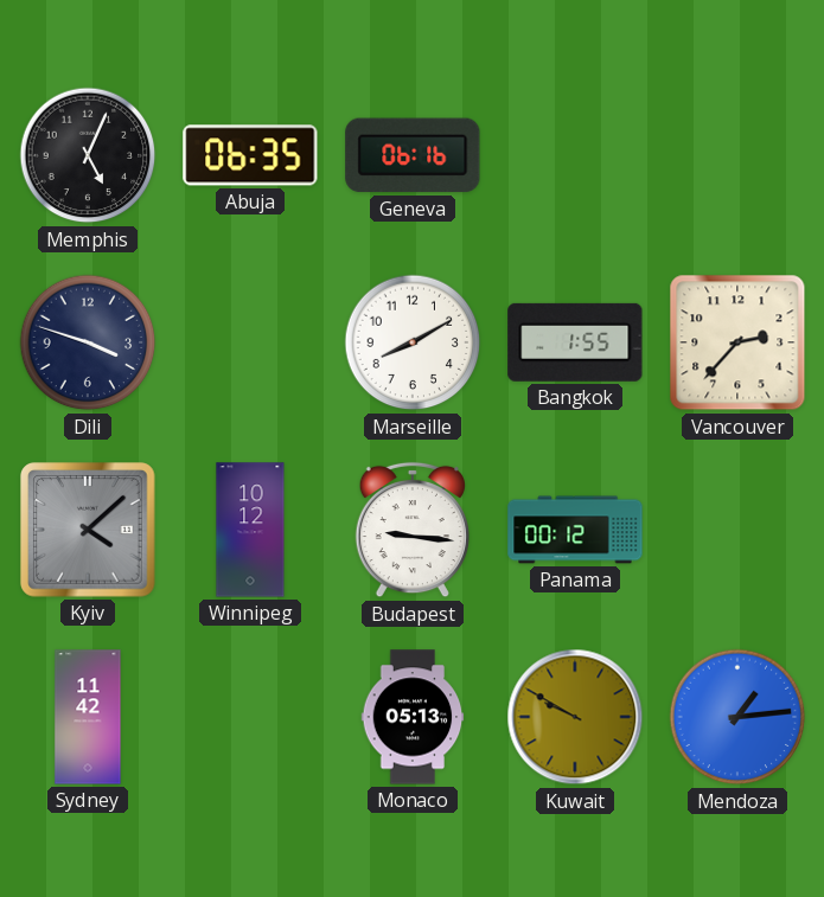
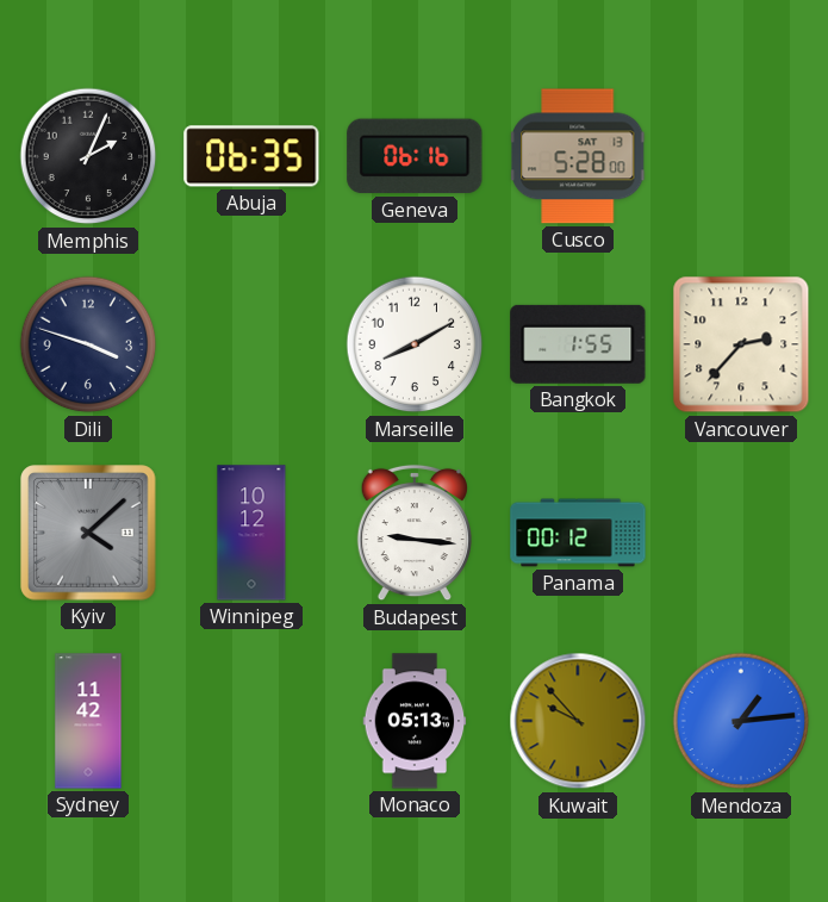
Memphis: 5:04 -> 2:04
Cusco: none -> 5:28
Kuwait: 9:50 -> 9:53
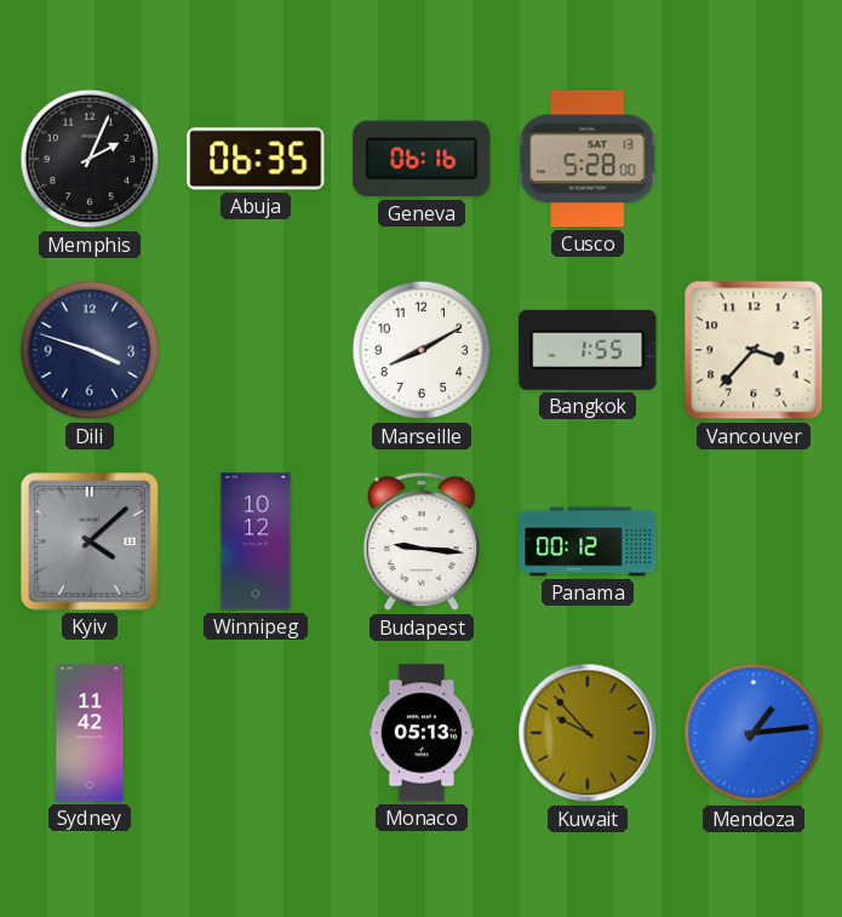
Vancouver: 2:37 -> 3:37
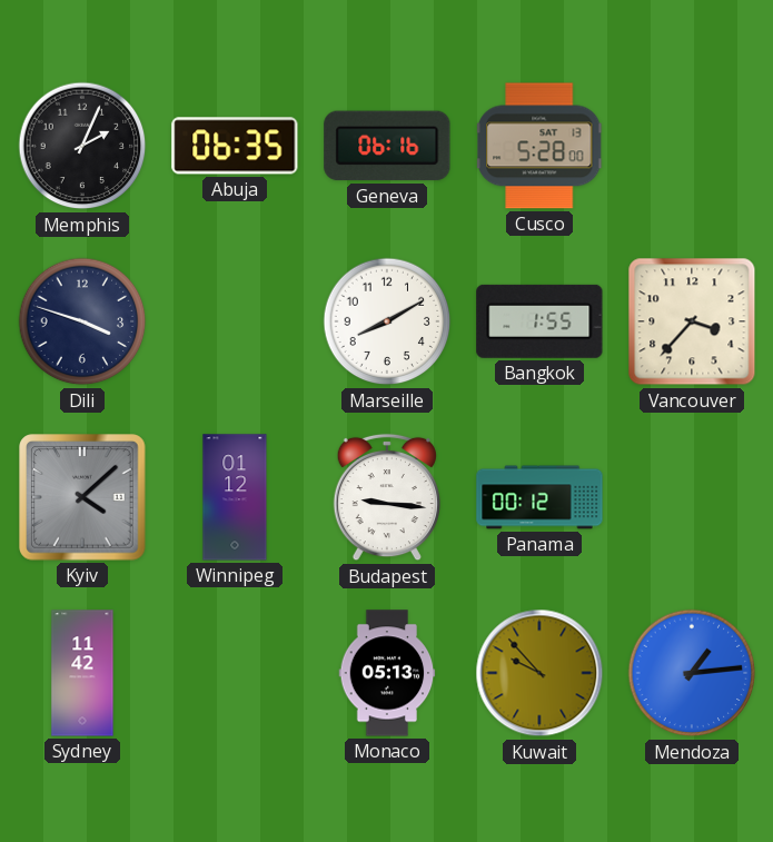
Winnipeg: 10:12 -> 01:12
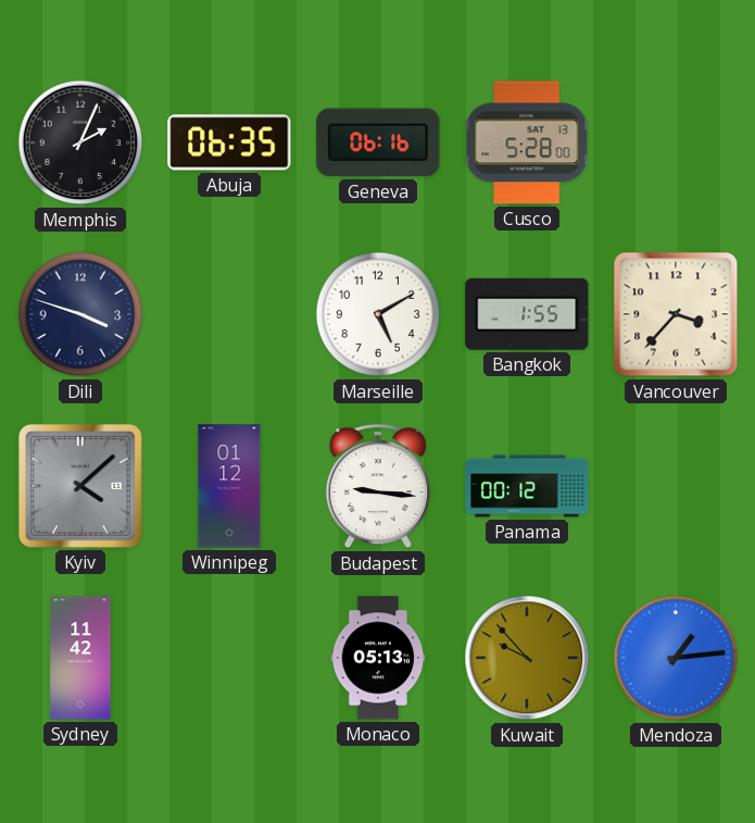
Marseille: 8:10 -> 5:10
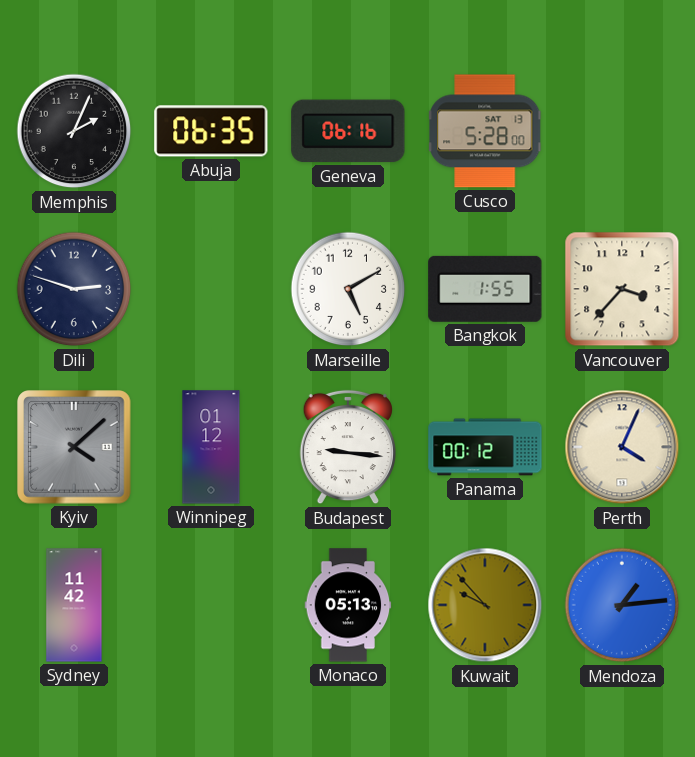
Dili: 3:48 -> 2:48
Perth: none -> 4:04
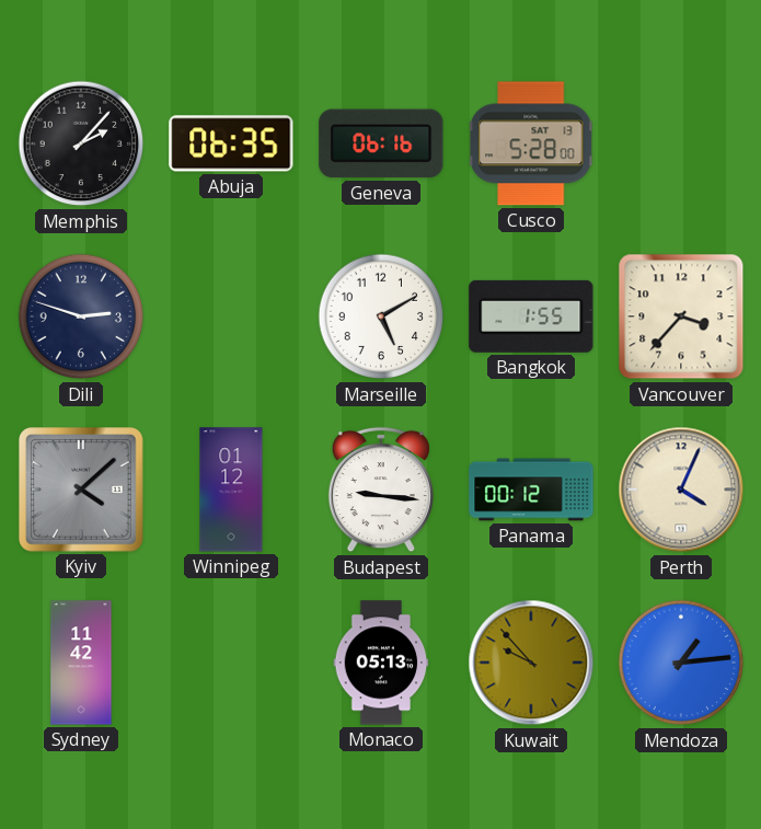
Memphis: 2:04 -> 2:07
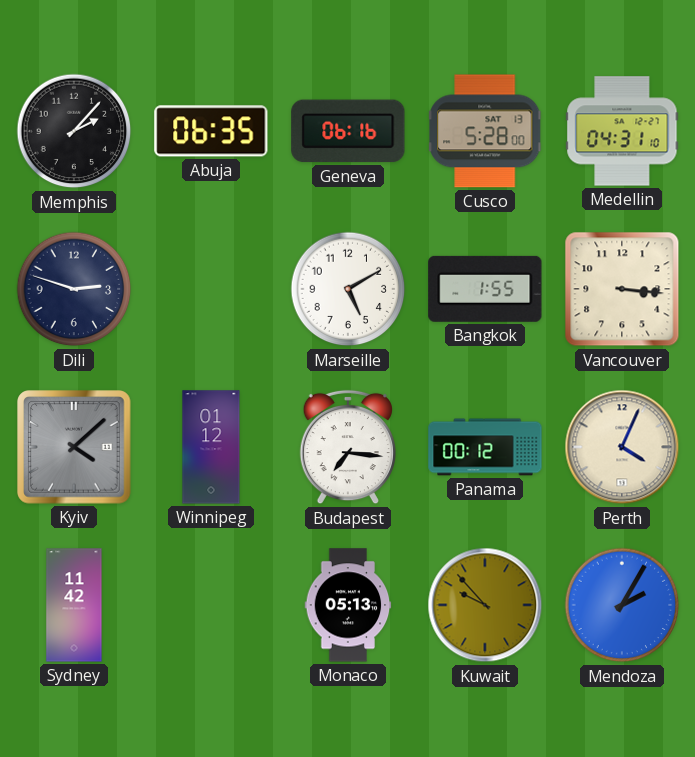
Medellin: none -> 04:31
Vancouver: 3:37 -> 3:16
Budapest: 9:16 -> 7:16
Mendoza: 1:14 -> 2:05
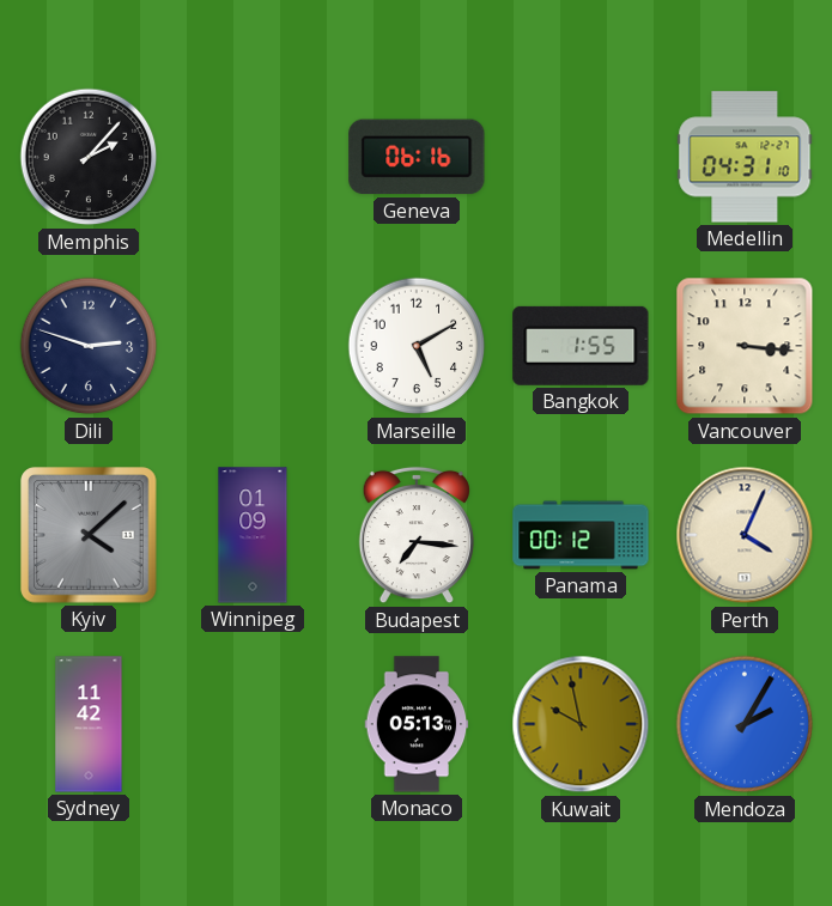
Abuja: 06:35 -> none
Cusco: 5:28 -> none
Winnipeg: 01:12 -> 01:09
Kuwait: 9:53 -> 9:58
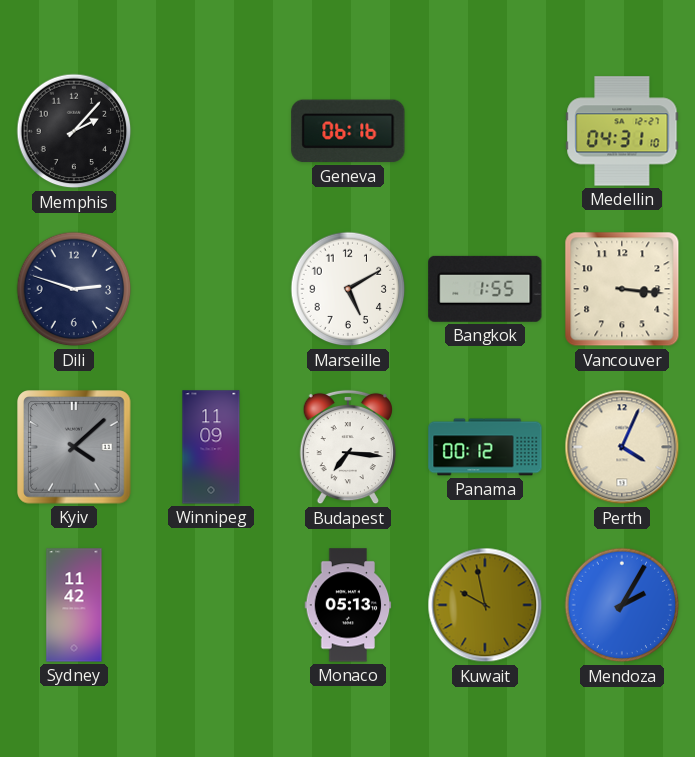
Winnipeg: 01:09 -> 11:09
